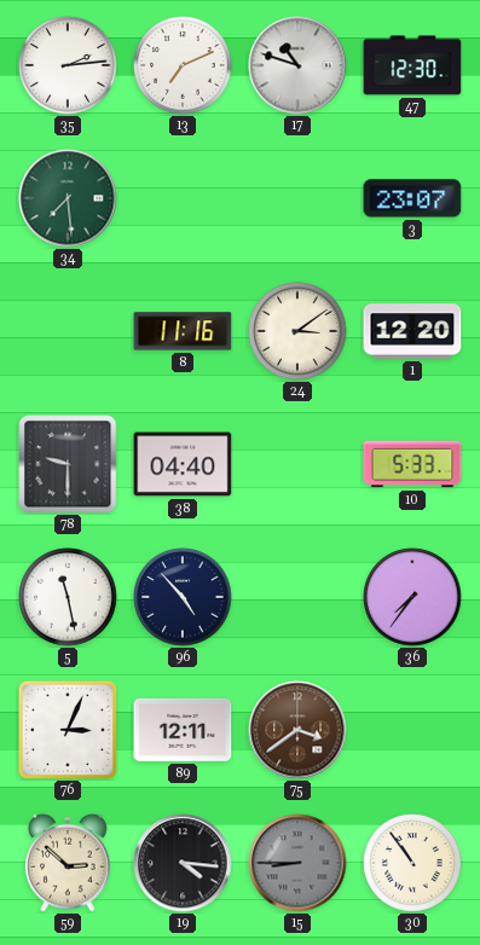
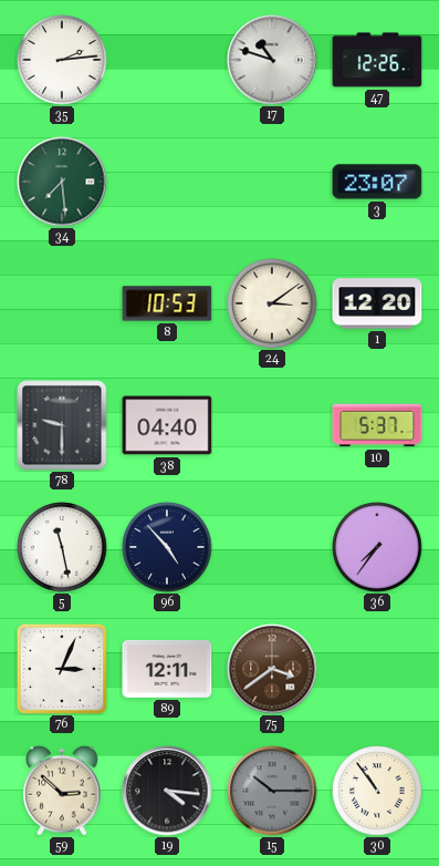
13: 7:11 -> none
47: 12:30 -> 12:26
8: 11:16 -> 10:53
10: 5:33 -> 5:37
15: 8:45 -> 10:15
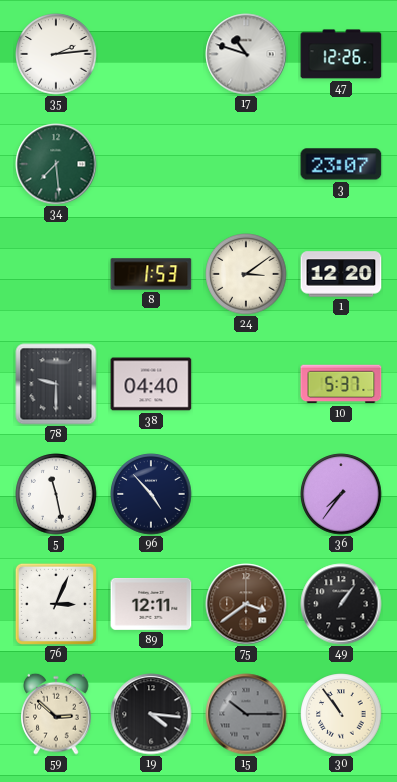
8: 10:53 -> 1:53
49: none -> 1:06
